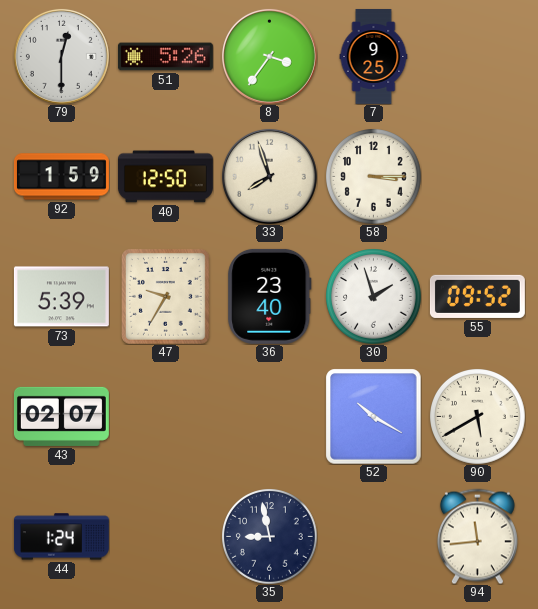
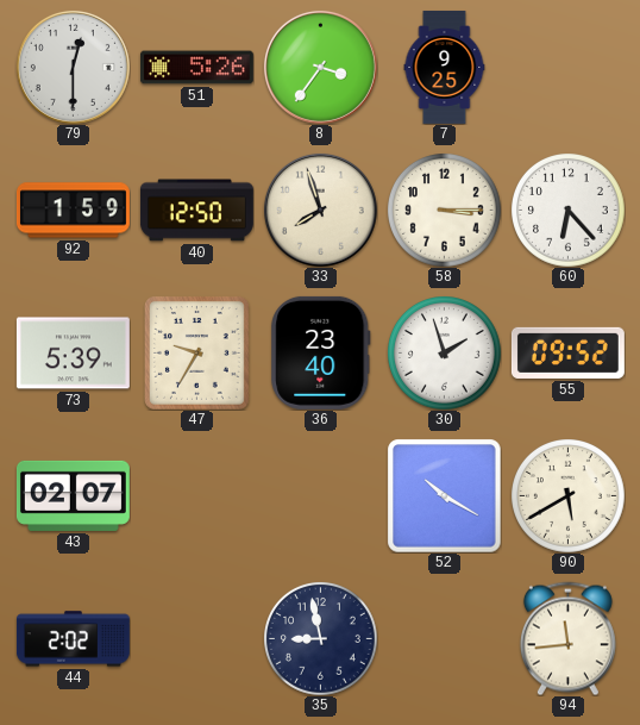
60: none -> 6:23
44: 1:24 -> 2:02
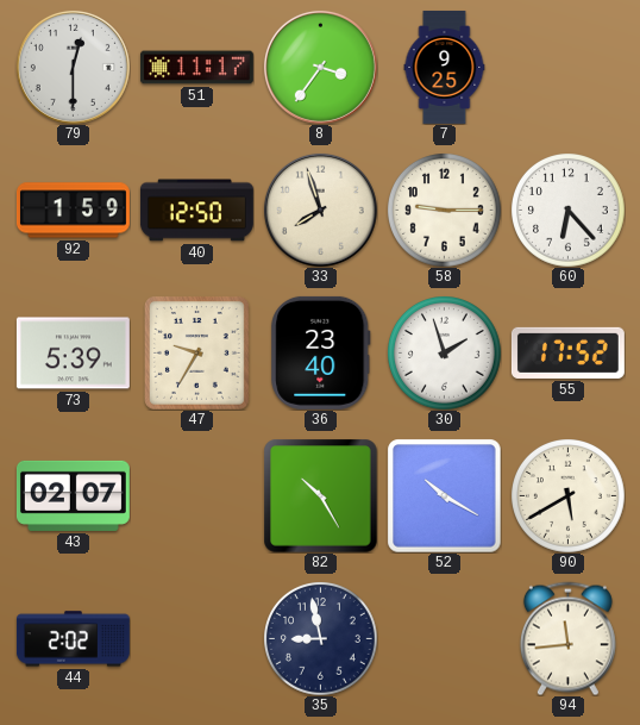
51: 5:26 -> 11:17
58: 3:15 -> 9:15
55: 09:52 -> 17:52
82: none -> 10:25
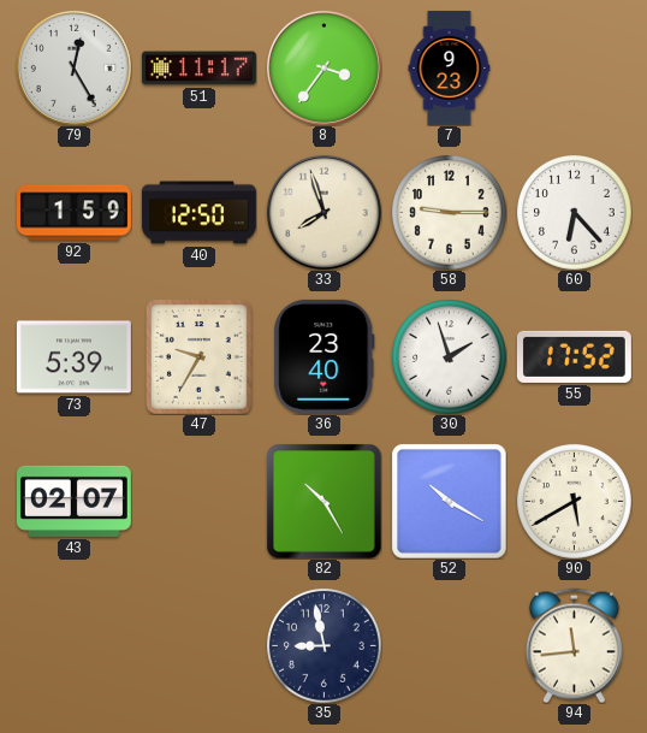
79: 12:30 -> 12:25
7: 9:25 -> 9:23
44: 2:02 -> none
